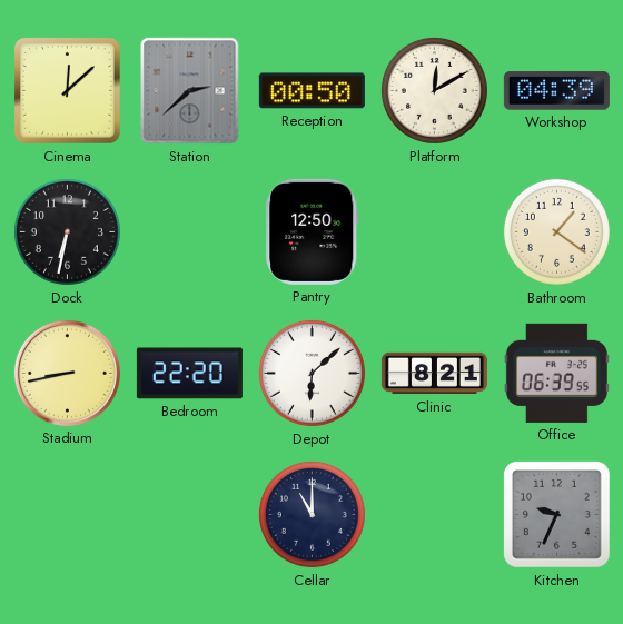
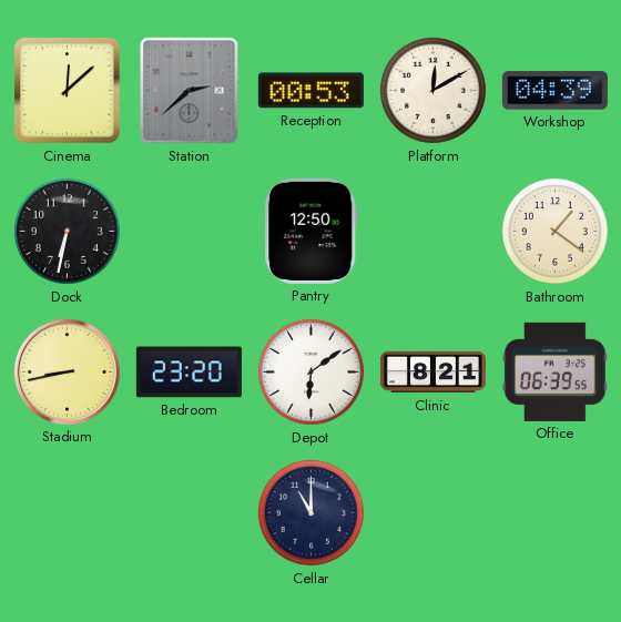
Reception: 00:50 -> 00:53
Bedroom: 22:20 -> 23:20
Depot: 6:08 -> 6:09
Kitchen: 9:34 -> none
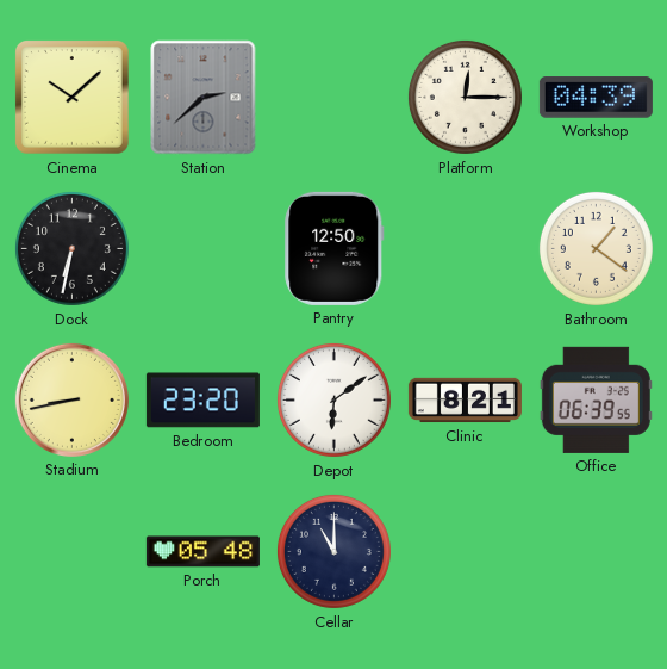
Cinema: 12:08 -> 10:08
Reception: 00:53 -> none
Platform: 12:10 -> 12:15
Porch: none -> 05:48
